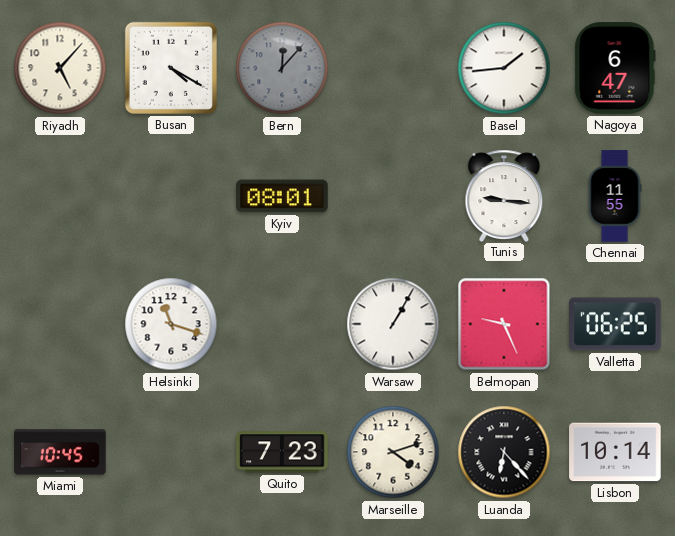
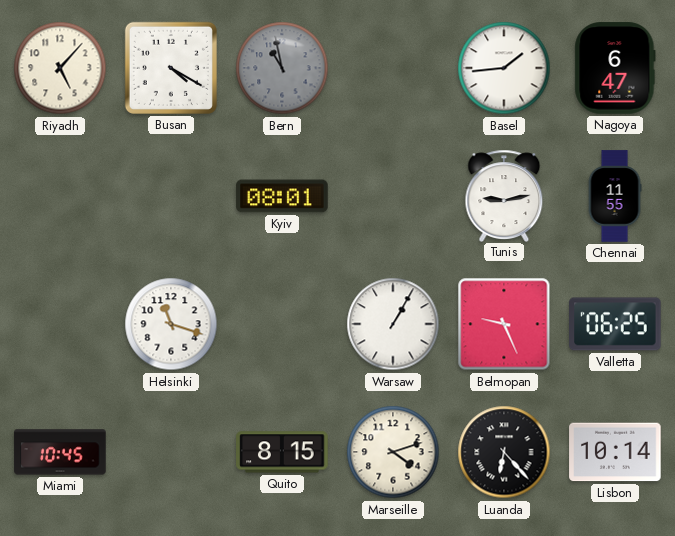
Bern: 12:07 -> 10:58
Tunis: 9:16 -> 9:13
Quito: 7:23 -> 8:15
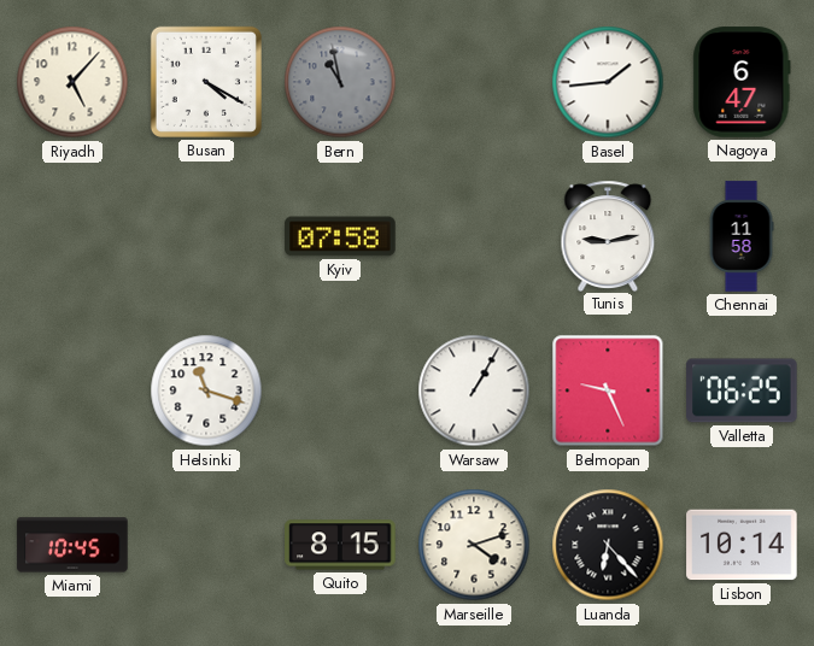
Kyiv: 08:01 -> 07:58
Chennai: 11:55 -> 11:58
